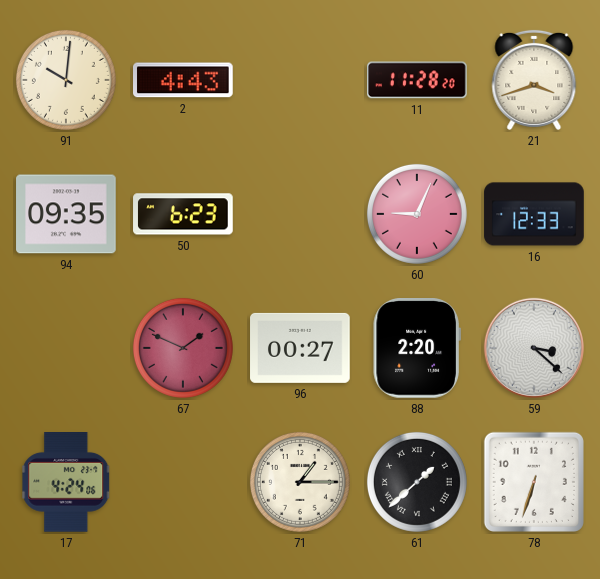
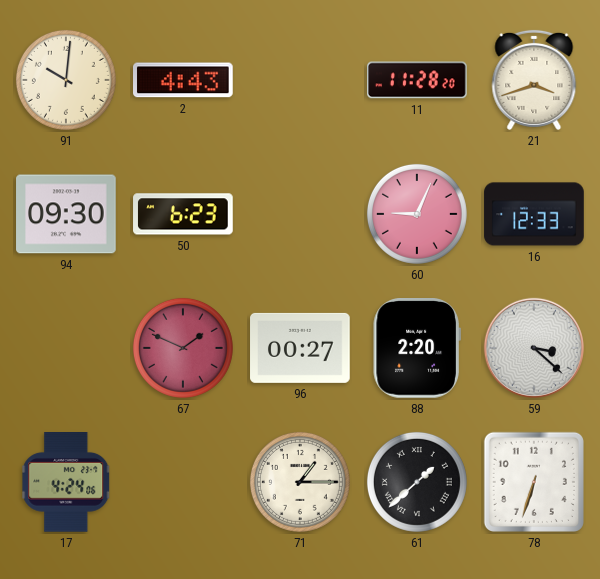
94: 09:35 -> 09:30
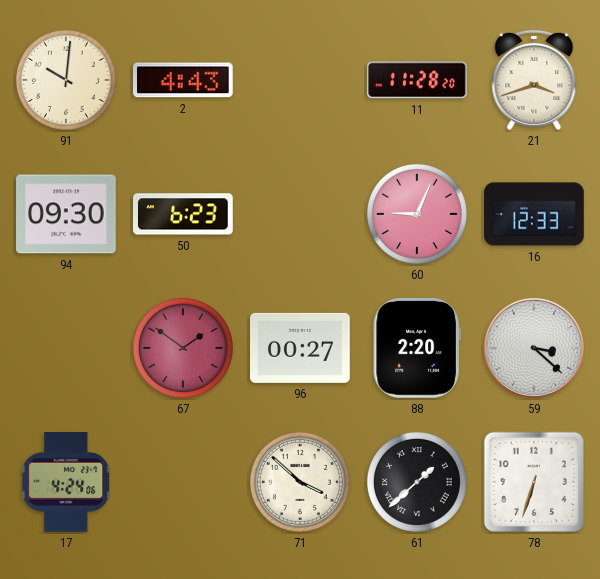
67: 1:49 -> 1:51
71: 1:15 -> 3:52
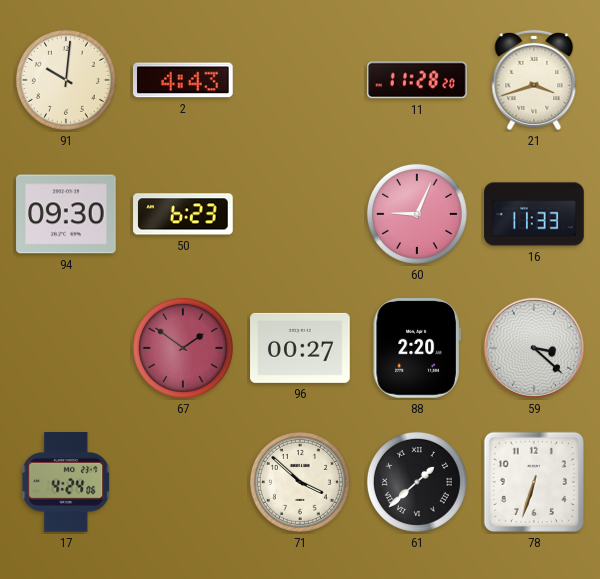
16: 12:33 -> 11:33
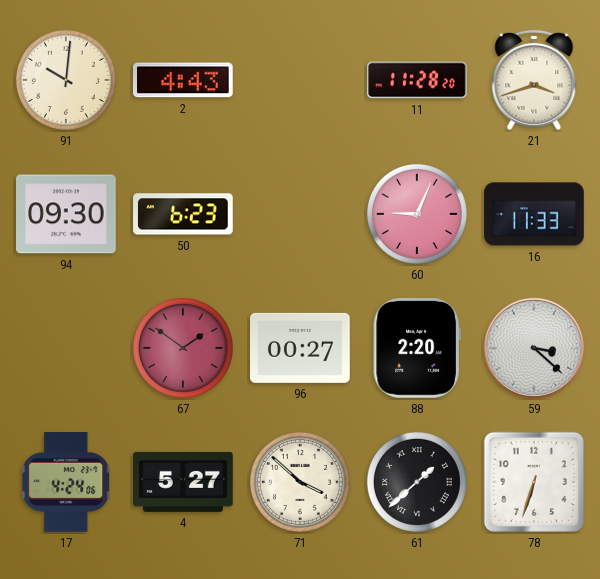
4: none -> 5:27
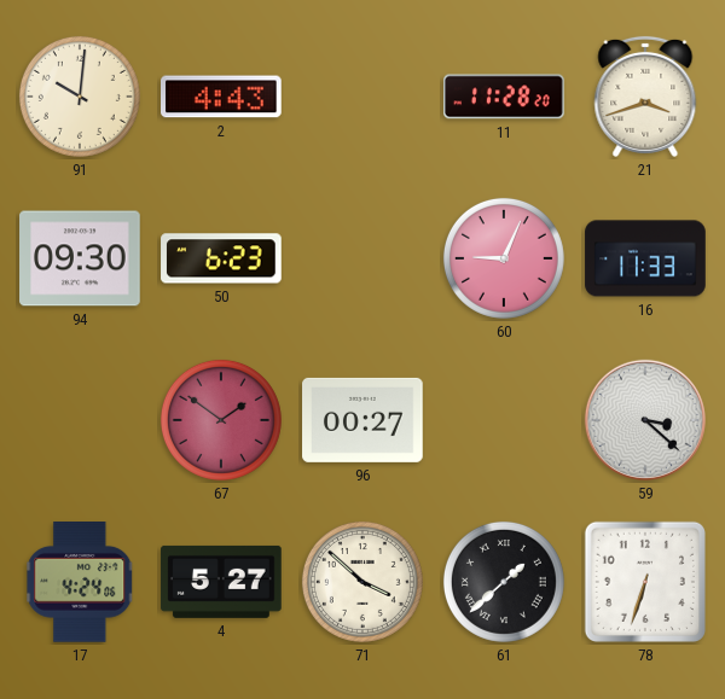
88: 2:20 -> none
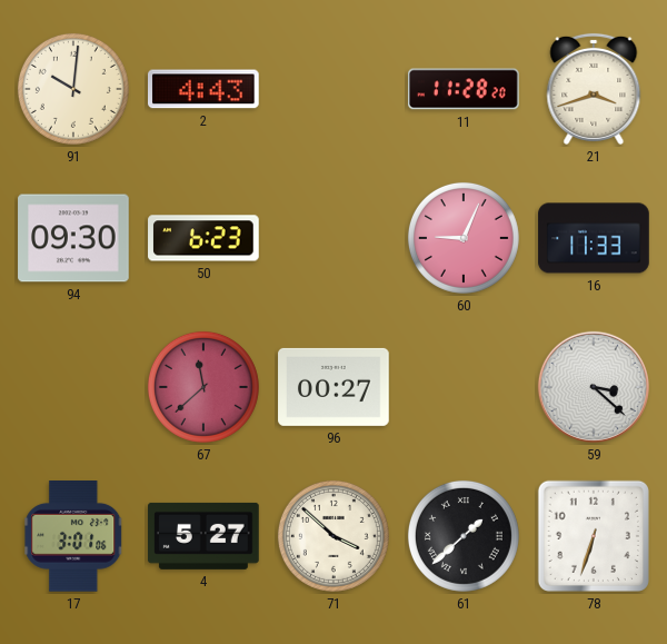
67: 1:51 -> 11:38
17: 4:24 -> 3:01
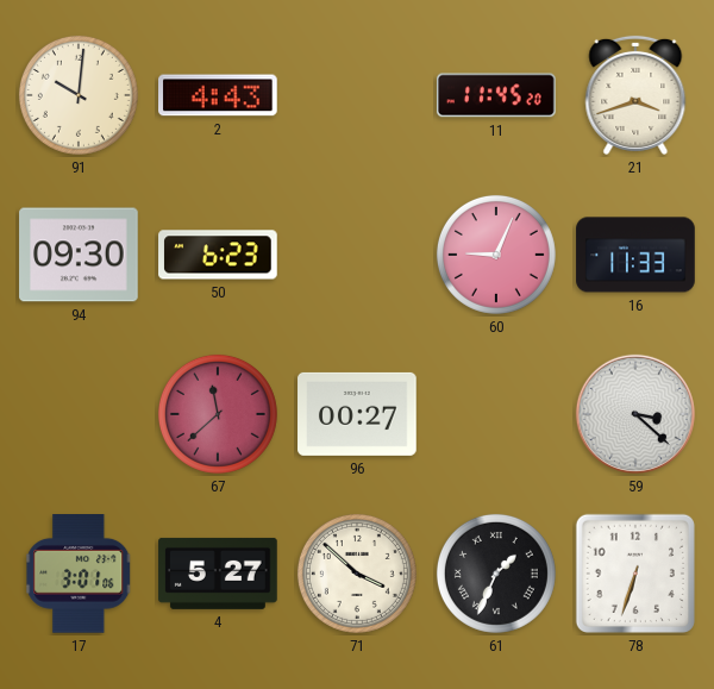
11: 11:28 -> 11:45
61: 1:38 -> 1:34
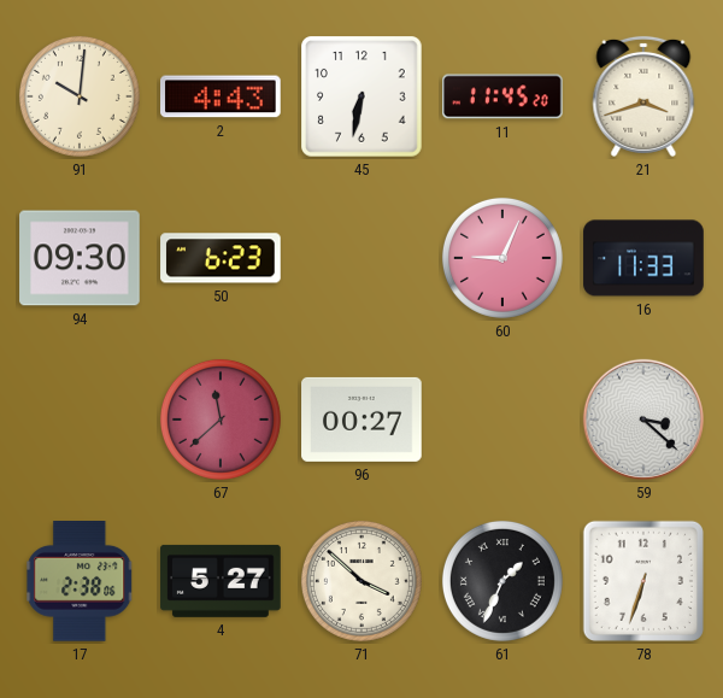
45: none -> 6:32
17: 3:01 -> 2:38
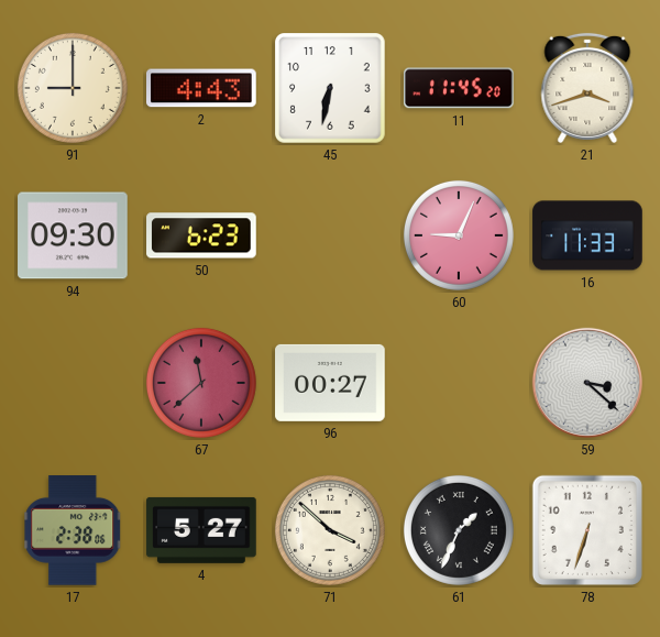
91: 10:01 -> 9:00
